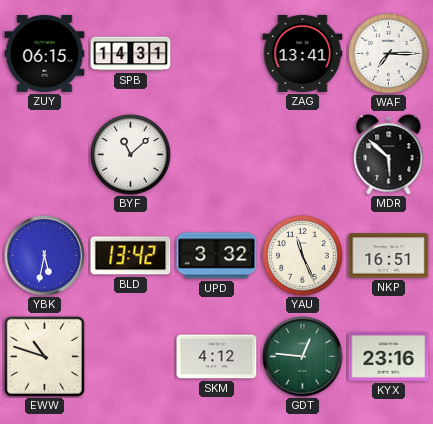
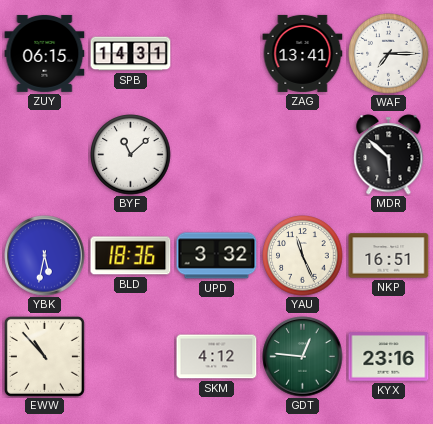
BLD: 13:42 -> 18:36
EWW: 10:48 -> 10:53
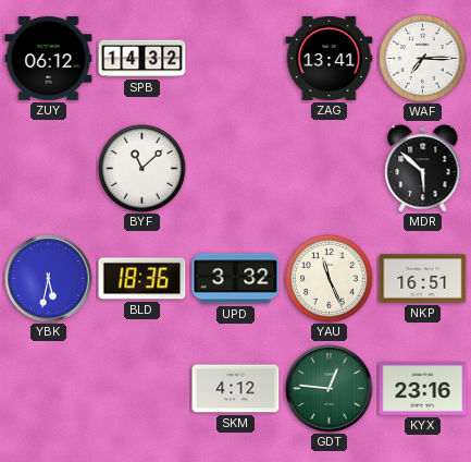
ZUY: 06:15 -> 06:12
SPB: 14:31 -> 14:32
EWW: 10:53 -> none
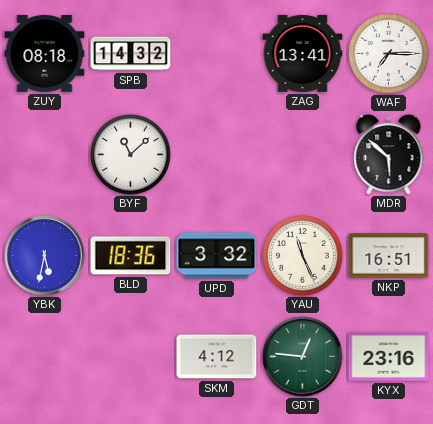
ZUY: 06:12 -> 08:18
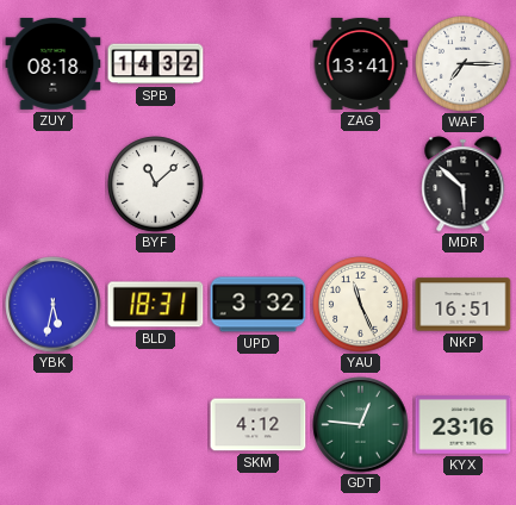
BLD: 18:36 -> 18:31
